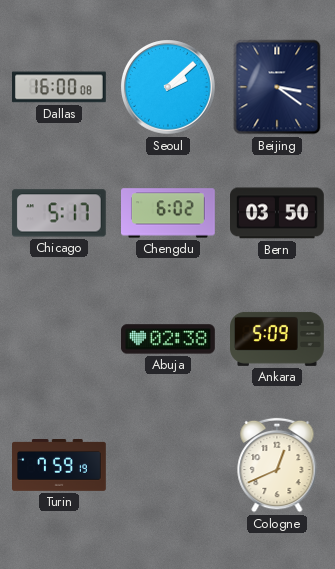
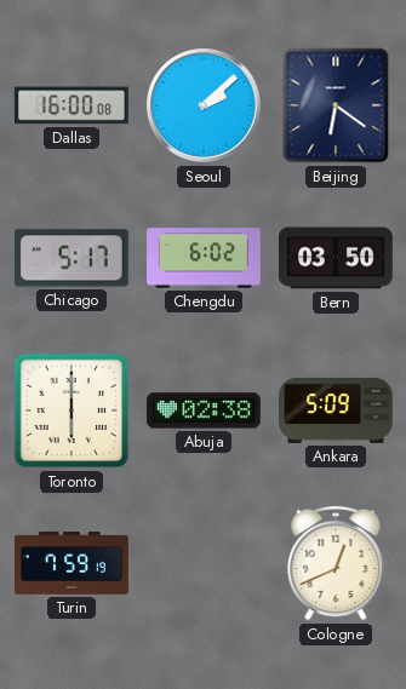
Beijing: 3:21 -> 6:21
Toronto: none -> 6:00
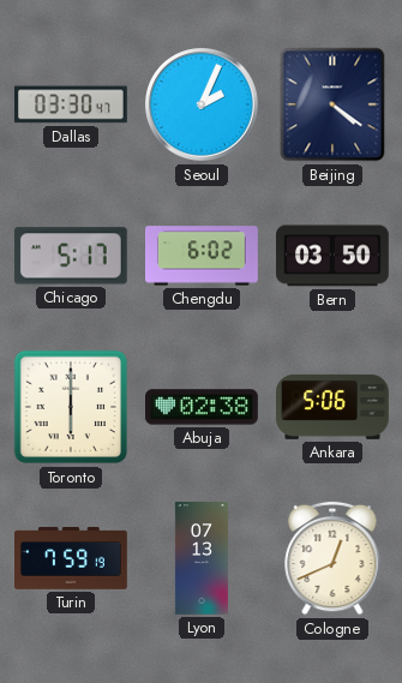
Dallas: 16:00 -> 03:30
Seoul: 2:08 -> 2:04
Beijing: 6:21 -> 4:21
Ankara: 5:09 -> 5:06
Lyon: none -> 07:13
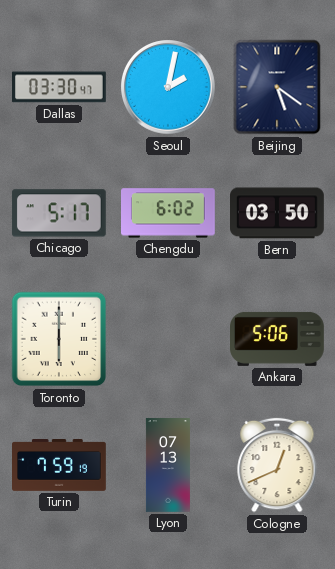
Seoul: 2:04 -> 2:02
Beijing: 4:21 -> 5:21
Abuja: 02:38 -> none
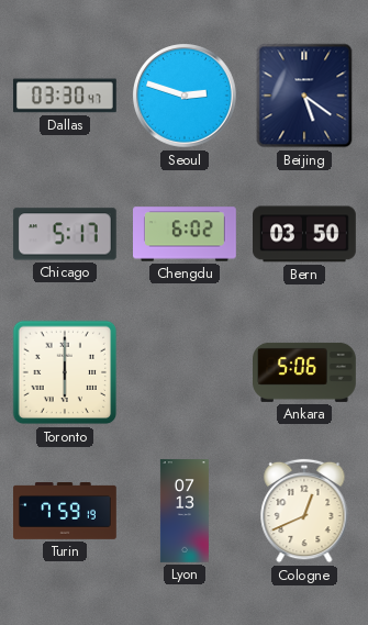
Seoul: 2:02 -> 2:48
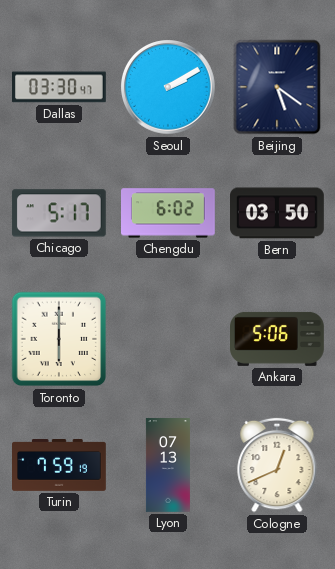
Seoul: 2:48 -> 2:10
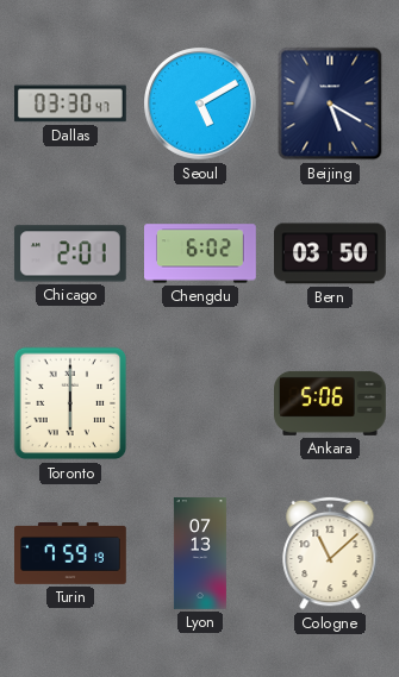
Seoul: 2:10 -> 5:10
Beijing: 5:21 -> 5:20
Chicago: 5:17 -> 2:01
Cologne: 12:41 -> 11:08
